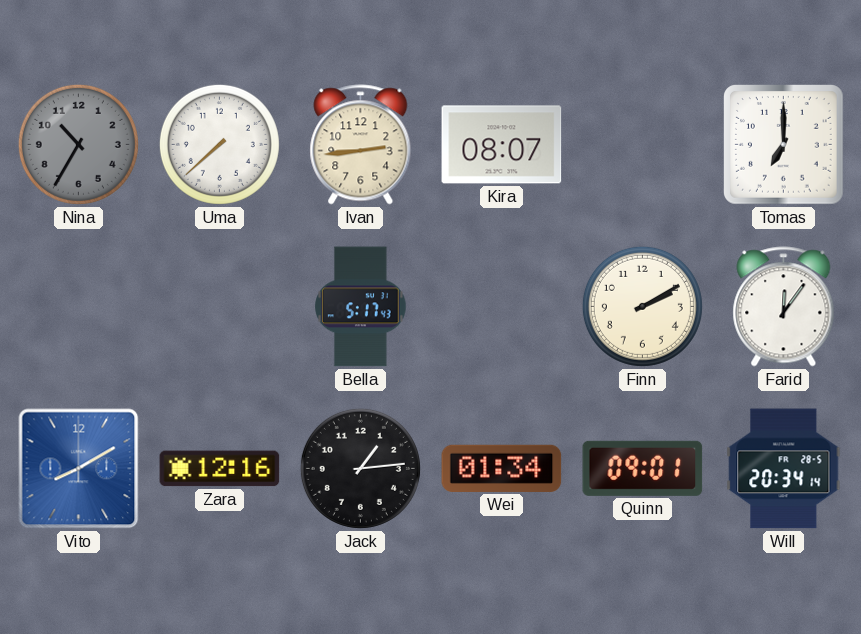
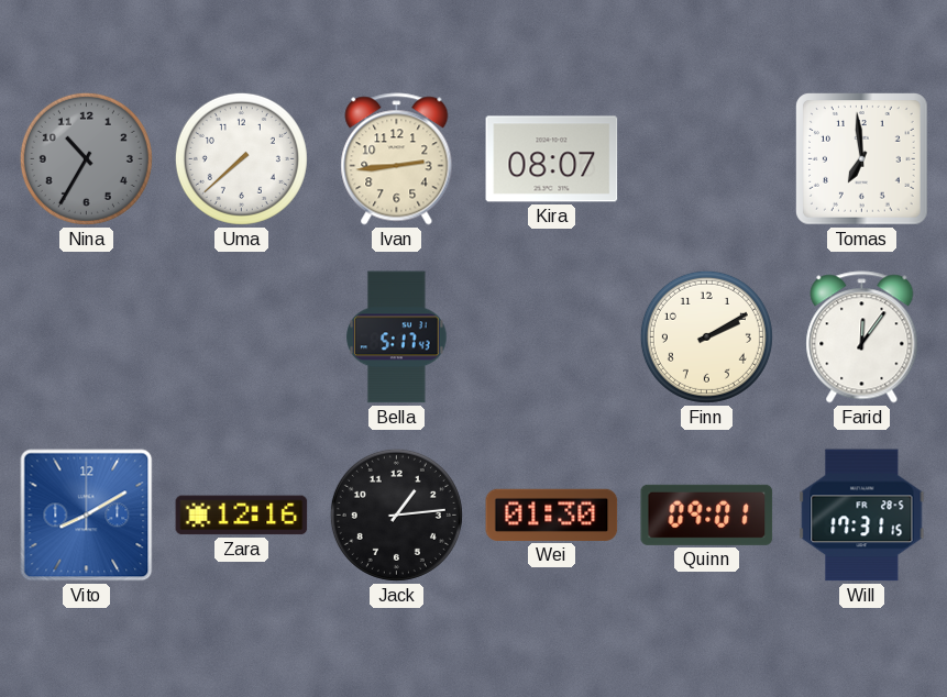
Tomas: 7:00 -> 6:59
Wei: 01:34 -> 01:30
Will: 20:34 -> 17:31
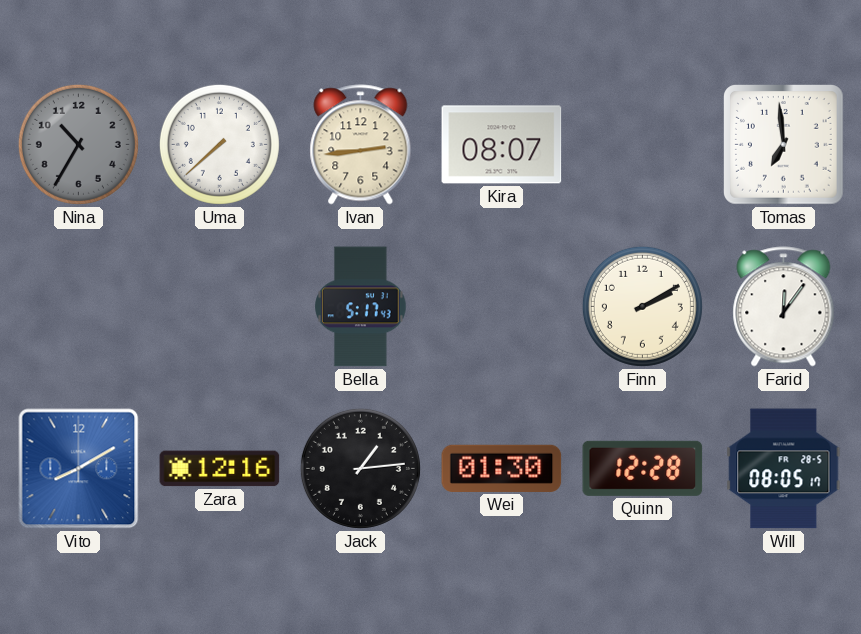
Quinn: 09:01 -> 12:28
Will: 17:31 -> 08:05
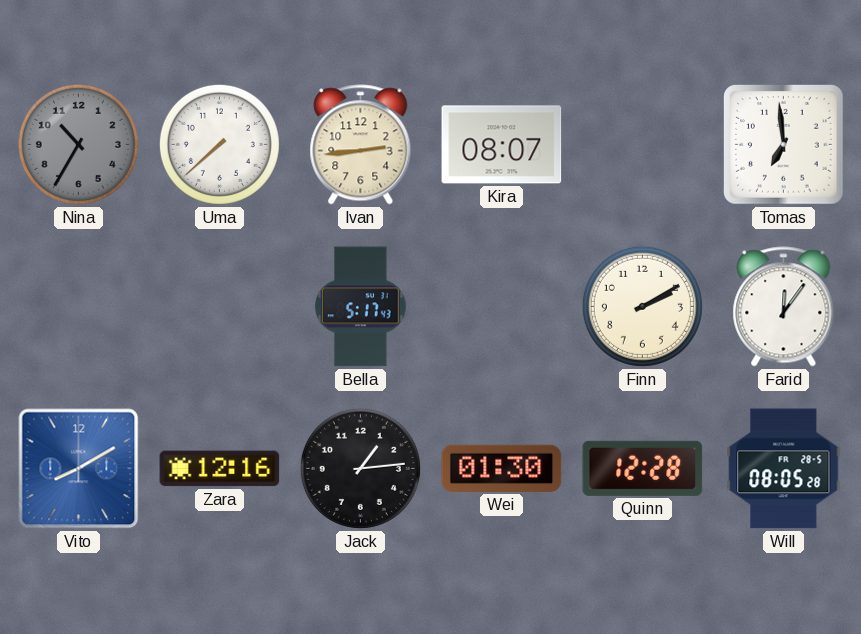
Will: 08:05:17 -> 08:05:28
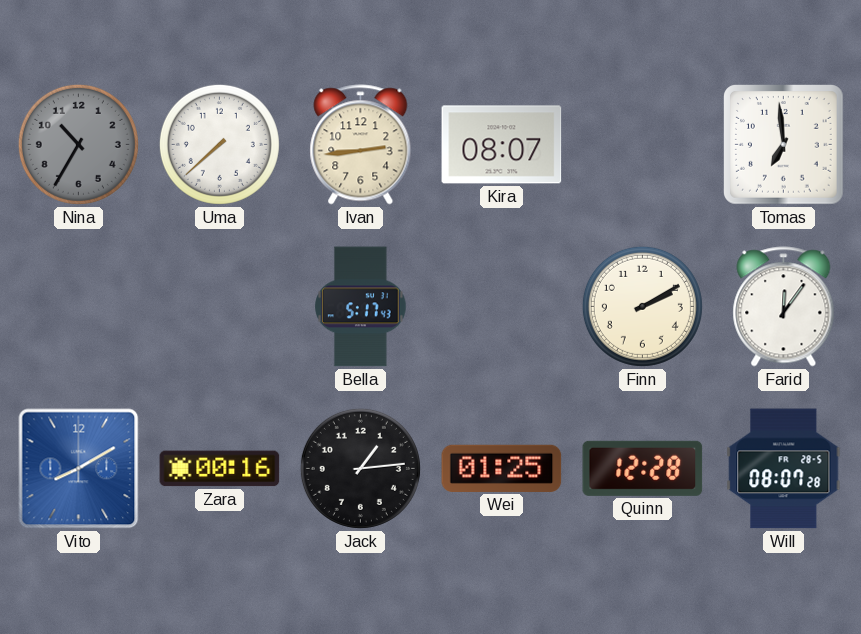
Zara: 12:16 -> 00:16
Wei: 01:30 -> 01:25
Will: 08:05 -> 08:07
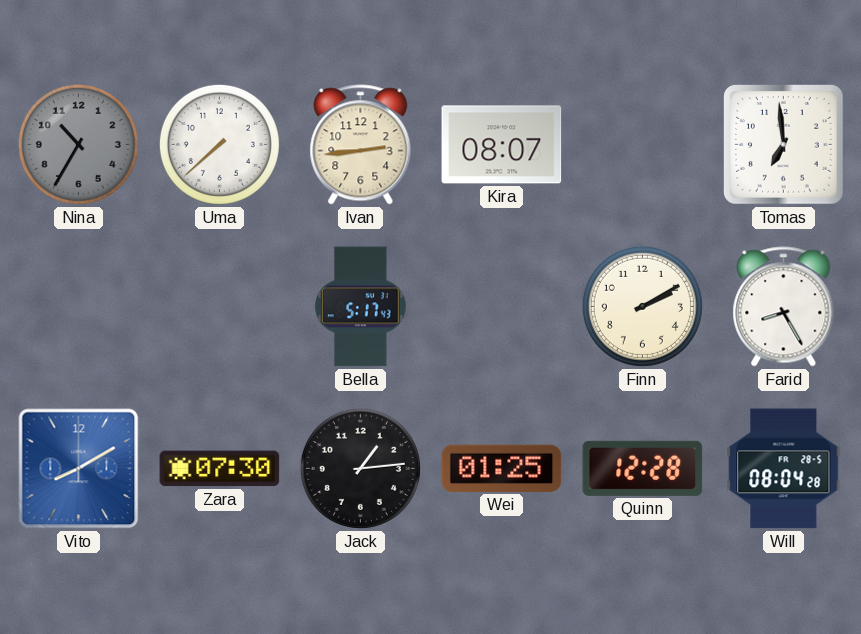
Farid: 12:06 -> 8:25
Zara: 00:16 -> 07:30
Will: 08:07 -> 08:04
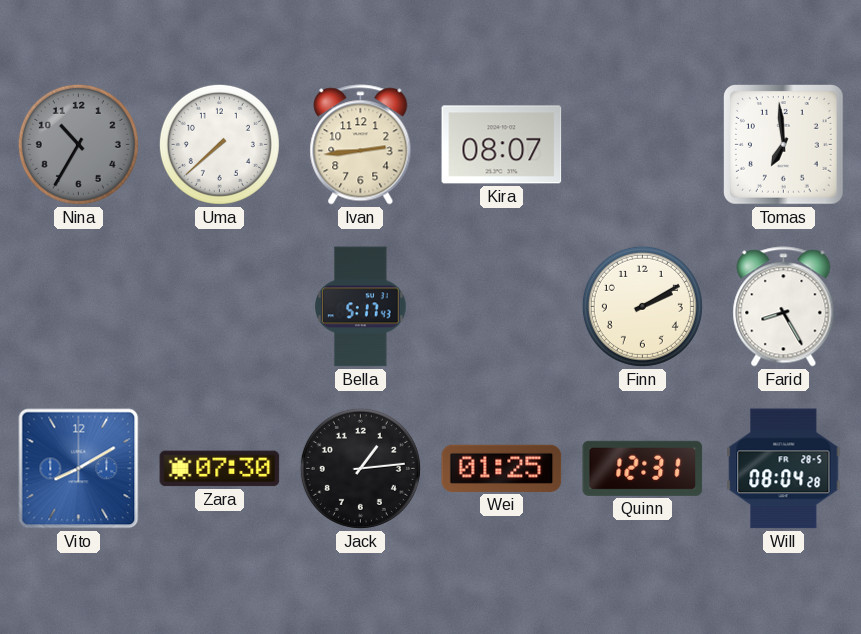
Quinn: 12:28 -> 12:31
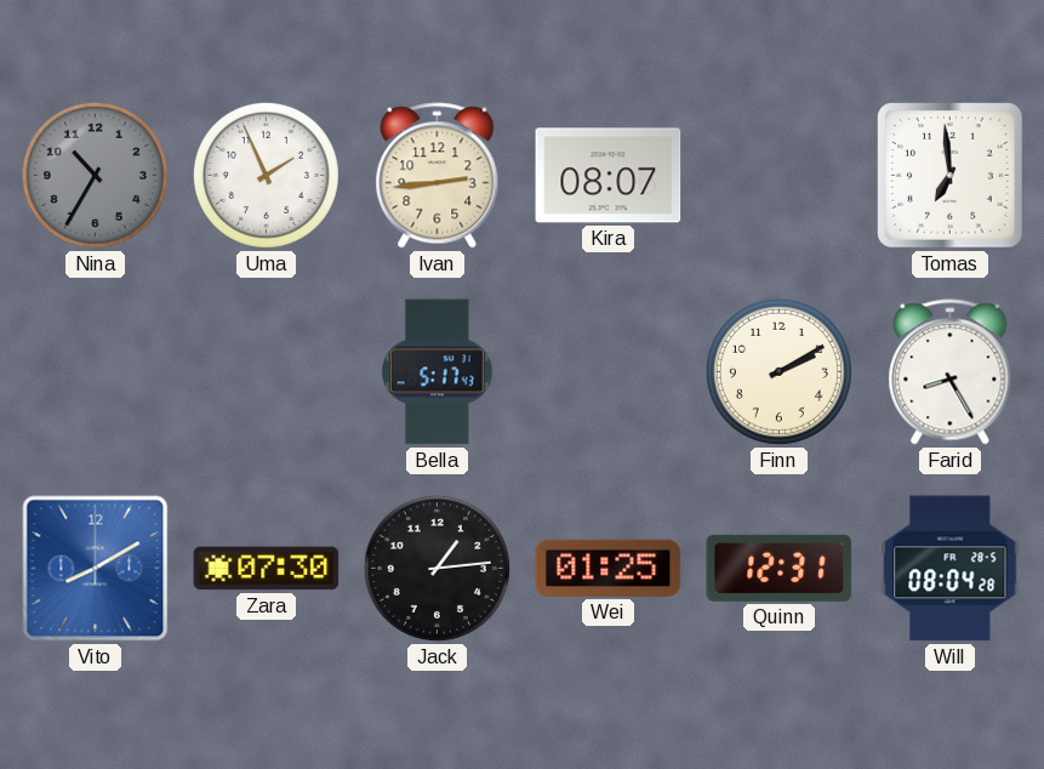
Uma: 7:38 -> 1:56
